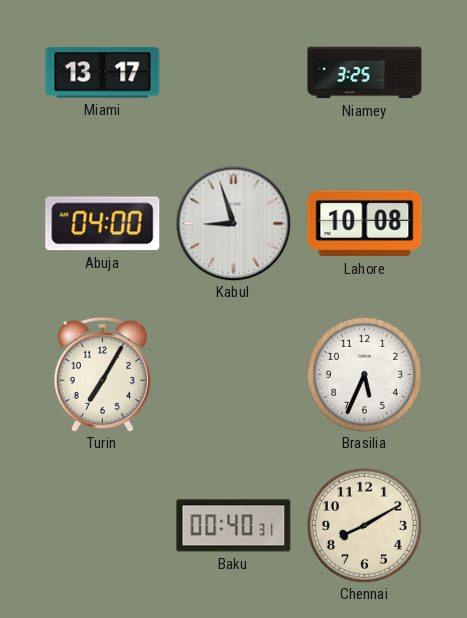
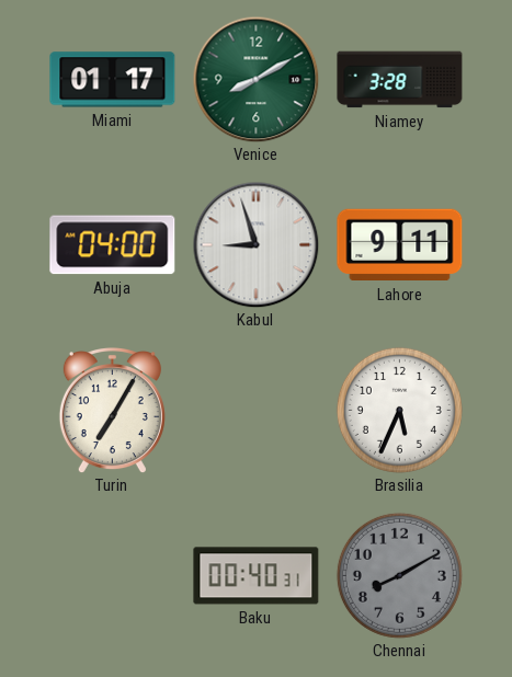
Miami: 13:17 -> 01:17
Venice: none -> 8:10
Niamey: 3:25 -> 3:28
Lahore: 10:08 -> 9:11
Chennai dial: cream -> grey
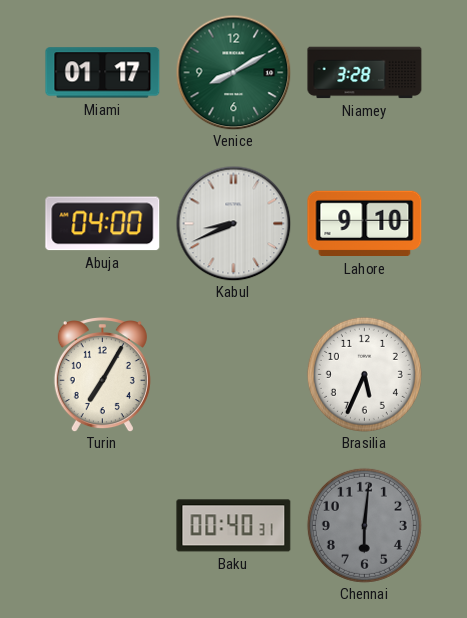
Kabul: 8:57 -> 8:41
Lahore: 9:11 -> 9:10
Chennai: 8:10 -> 6:01
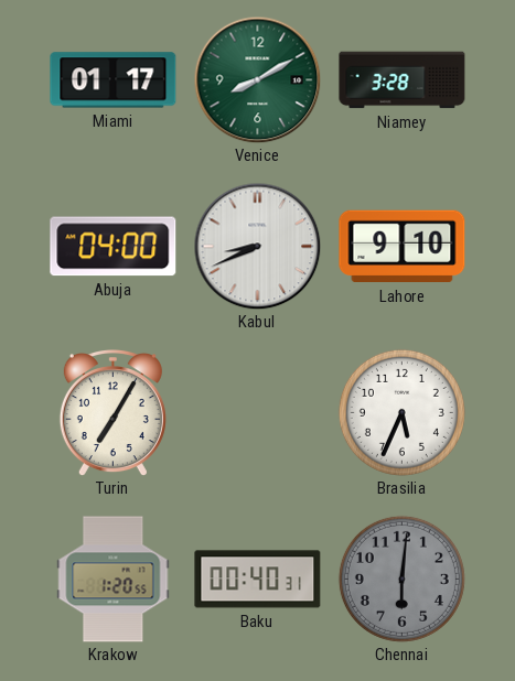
Krakow: none -> 1:20
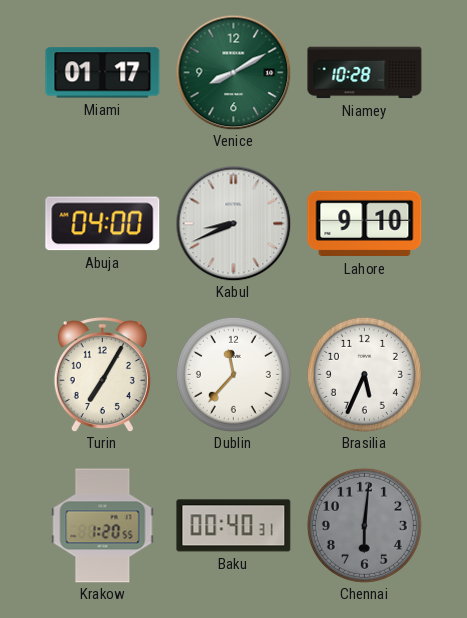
Niamey: 3:28 -> 10:28
Dublin: none -> 11:37
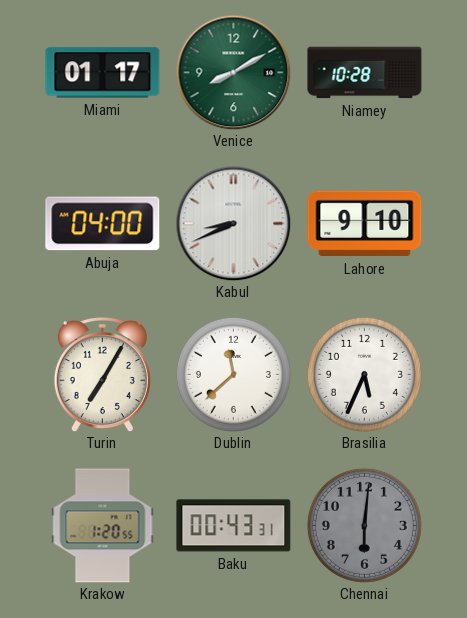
Dublin: 11:37 -> 11:38
Baku: 00:40 -> 00:43
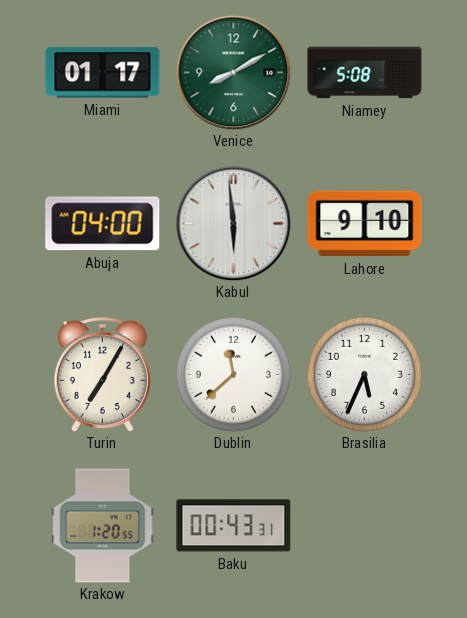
Niamey: 10:28 -> 5:08
Kabul: 8:41 -> 5:59
Chennai: 6:01 -> none
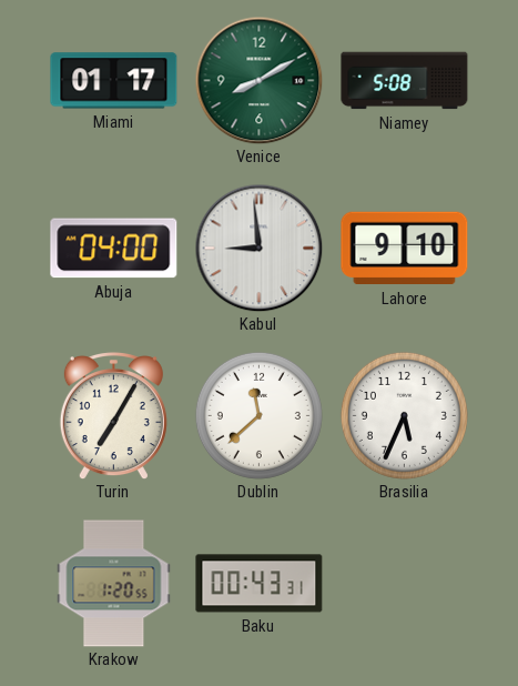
Kabul: 5:59 -> 8:59
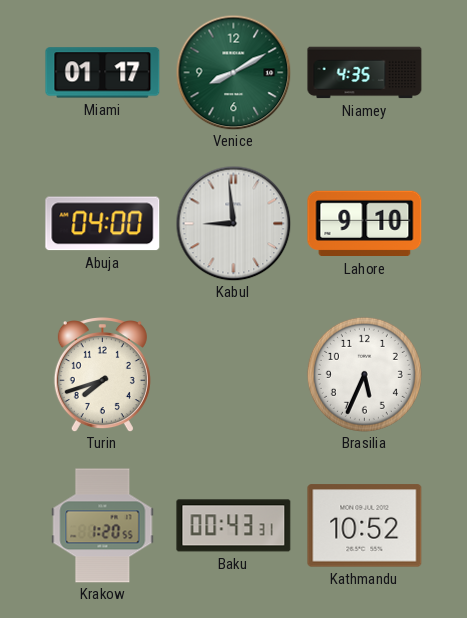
Niamey: 5:08 -> 4:35
Turin: 7:05 -> 7:42
Dublin: 11:38 -> none
Kathmandu: none -> 10:52
